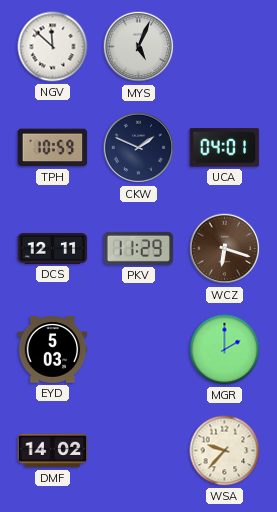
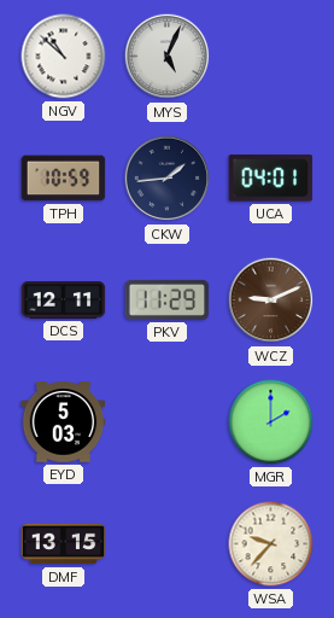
NGV: 11:52 -> 10:52
CKW: 1:49 -> 1:44
WCZ: 6:18 -> 9:11
DMF: 14:02 -> 13:15
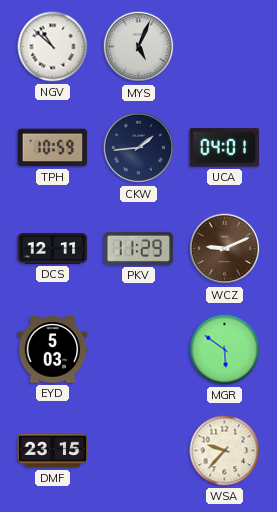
MGR: 2:00 -> 5:51
DMF: 13:15 -> 23:15
